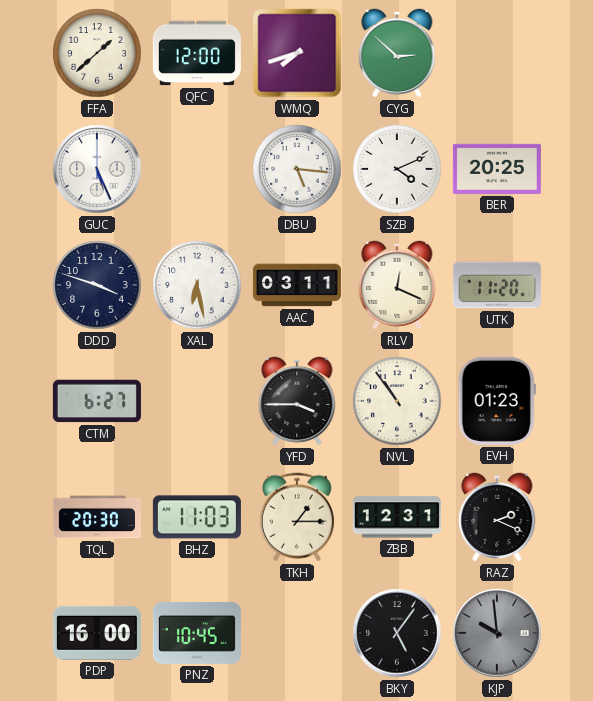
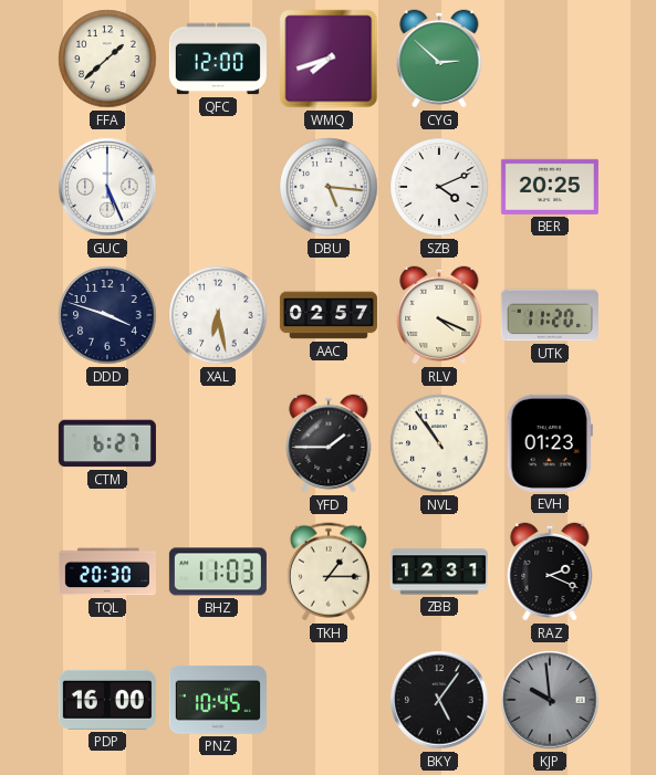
AAC: 03:11 -> 02:57
RLV: 12:19 -> 4:19
YFD: 3:45 -> 1:45
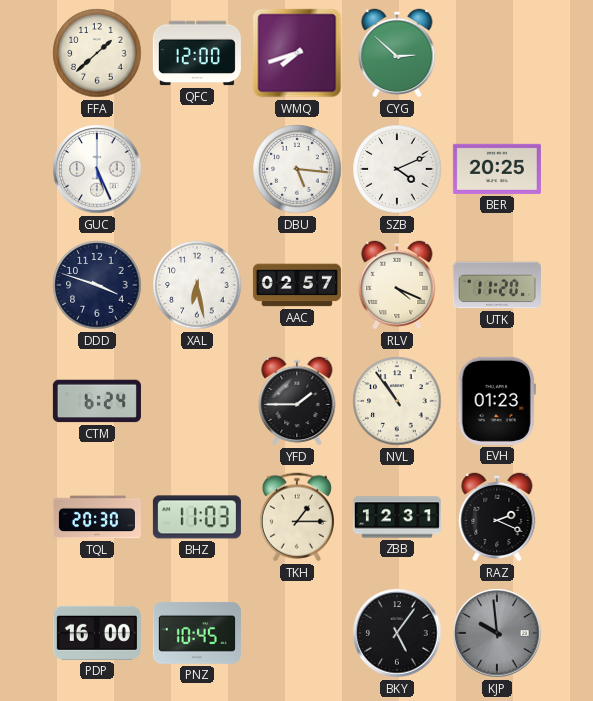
CTM: 6:27 -> 6:24
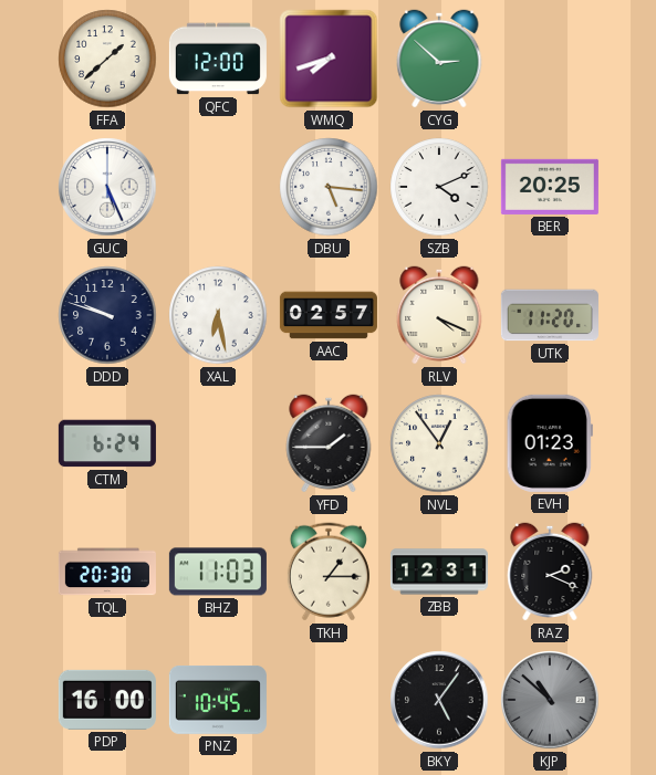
DDD: 3:48 -> 9:48
NVL: 10:54 -> 12:54
KJP: 9:59 -> 10:52
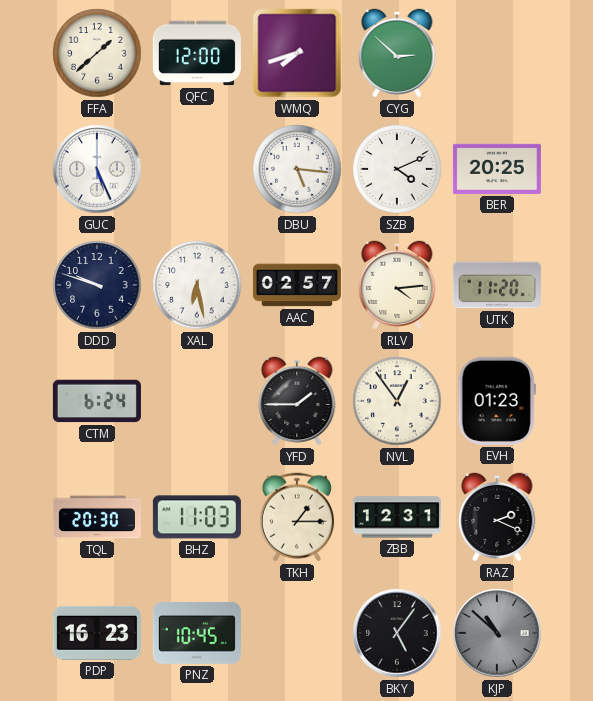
RLV: 4:19 -> 4:14
PDP: 16:00 -> 16:23
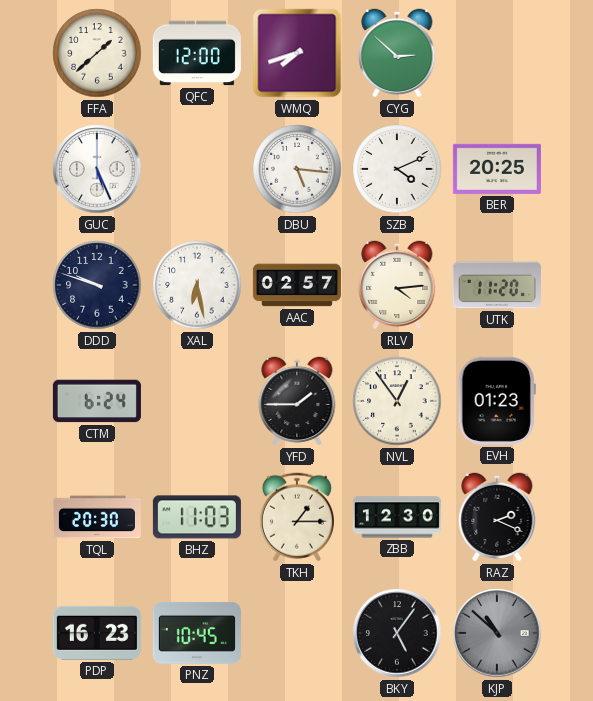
ZBB: 12:31 -> 12:30
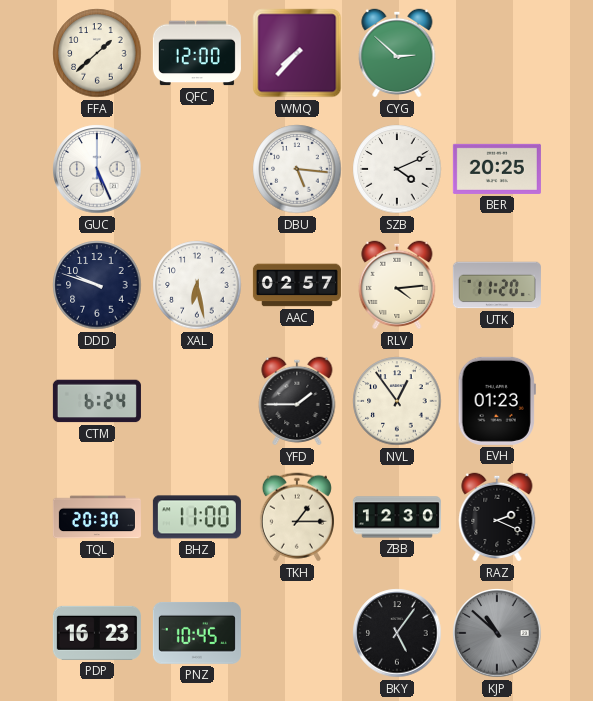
WMQ: 7:42 -> 7:37
BHZ: 11:03 -> 11:00
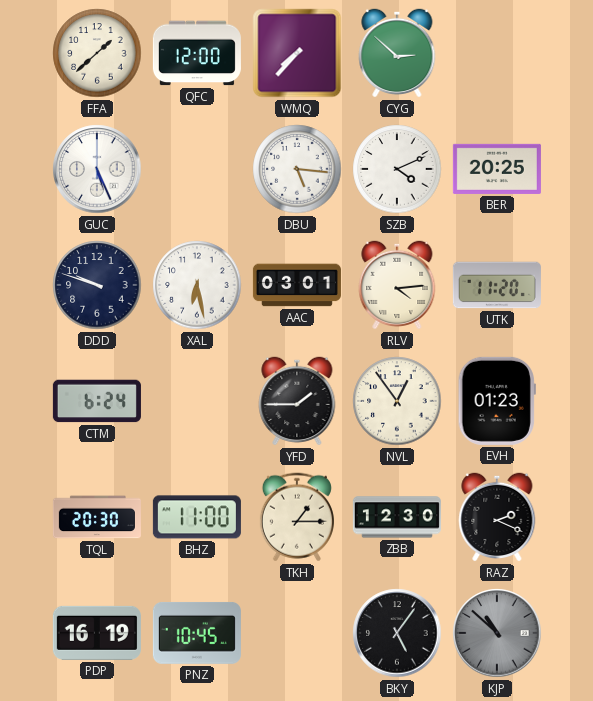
AAC: 02:57 -> 03:01
PDP: 16:23 -> 16:19
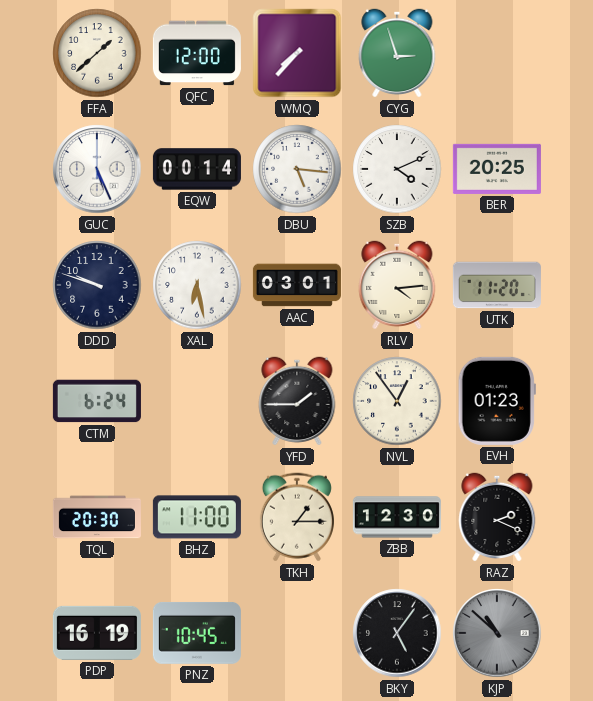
CYG: 2:52 -> 2:57
EQW: none -> 00:14
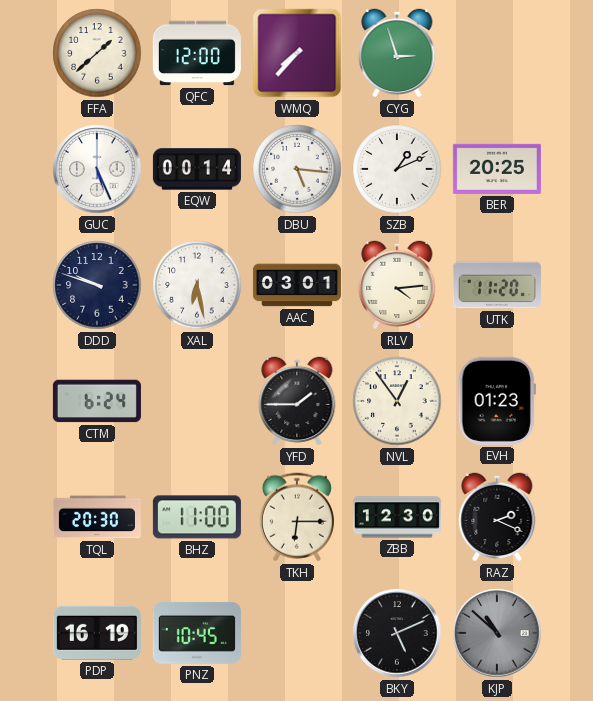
SZB: 4:11 -> 1:11
TKH: 1:15 -> 6:15
BKY: 5:06 -> 5:11
